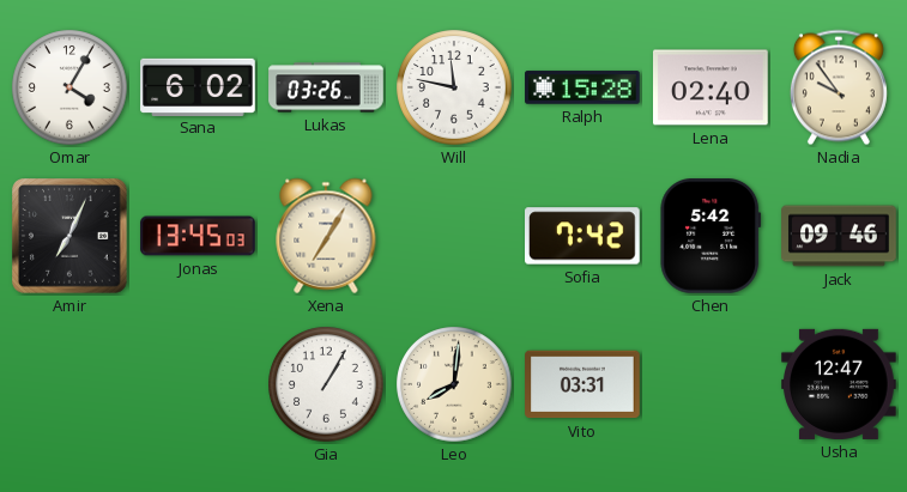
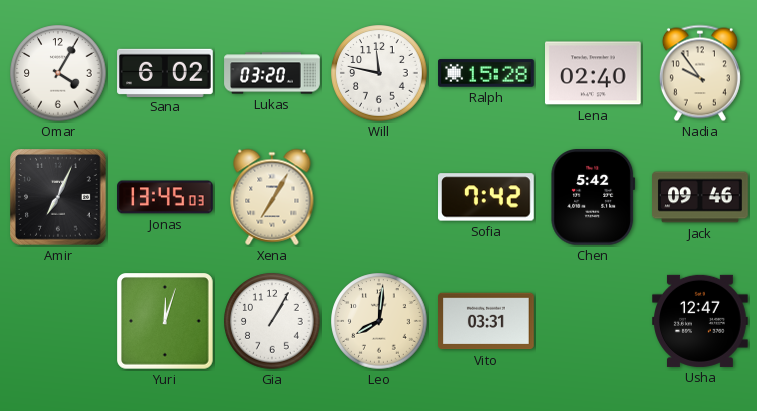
Lukas: 03:26 -> 03:20
Yuri: none -> 12:03
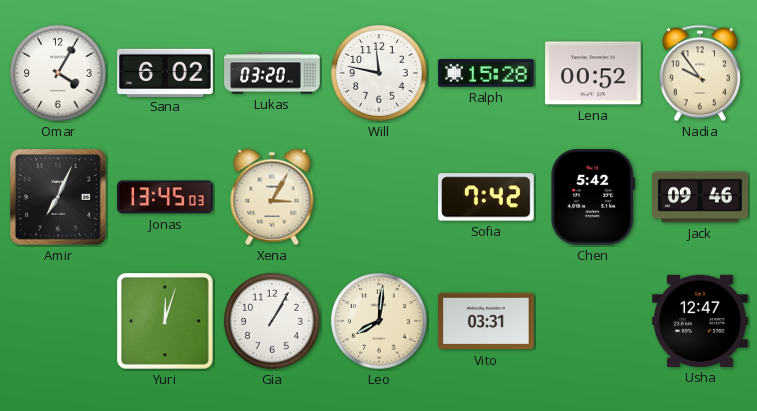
Lena: 02:40 -> 00:52
Xena: 7:05 -> 3:05
